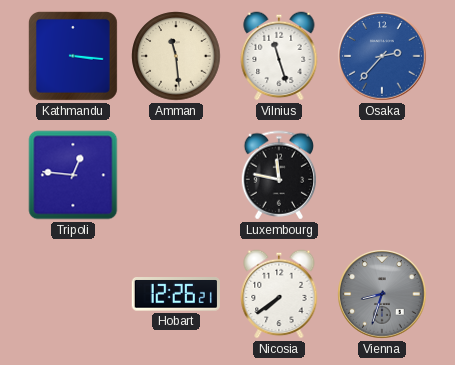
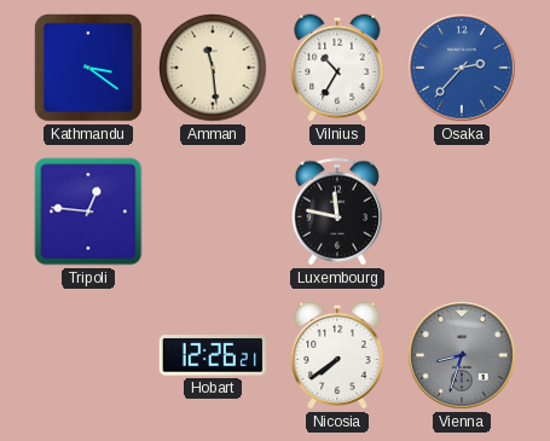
Kathmandu: 3:16 -> 3:21
Vilnius: 11:27 -> 10:35
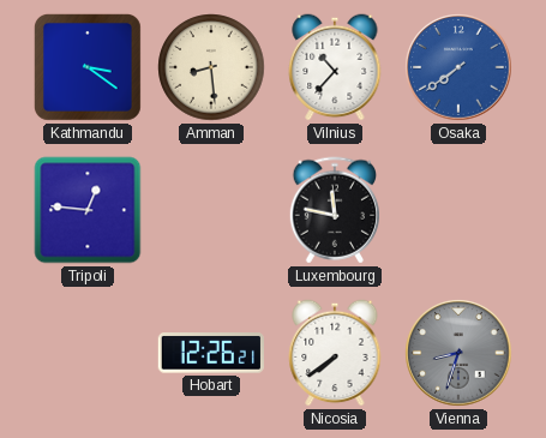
Amman: 11:29 -> 8:29
Vilnius: 10:35 -> 10:37
Osaka: 2:37 -> 7:39
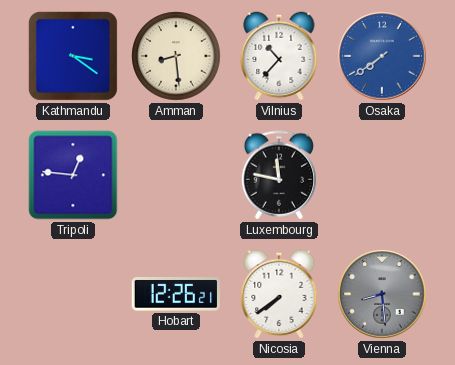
Vienna: 8:33 -> 8:29
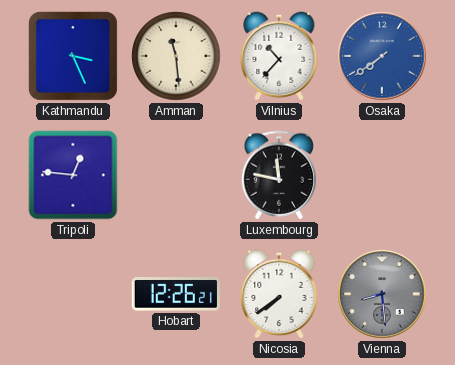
Kathmandu: 3:21 -> 3:26
Amman: 8:29 -> 11:29
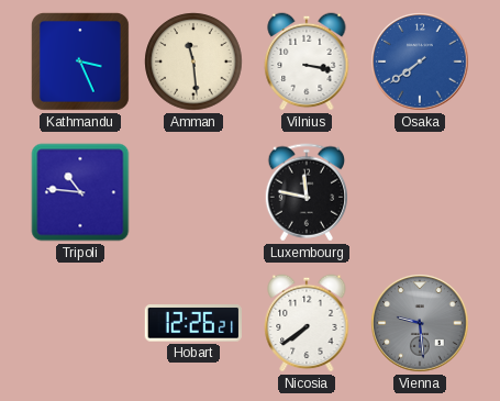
Vilnius: 10:37 -> 3:17
Tripoli: 12:46 -> 10:46
Vienna: 8:29 -> 9:29
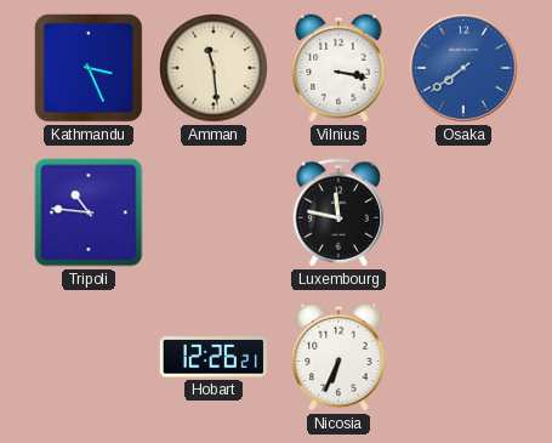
Nicosia: 7:39 -> 6:34
Vienna: 9:29 -> none
